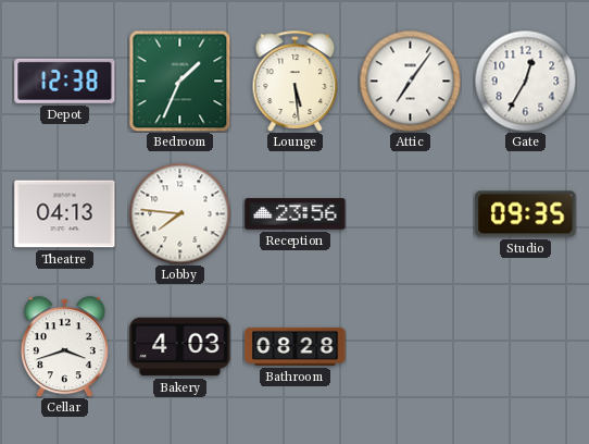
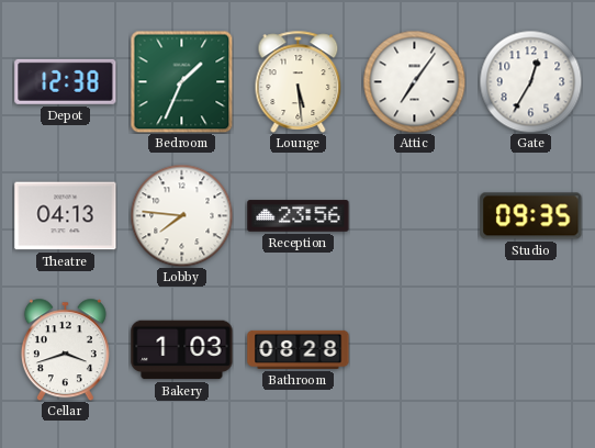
Bakery: 4:03 -> 1:03
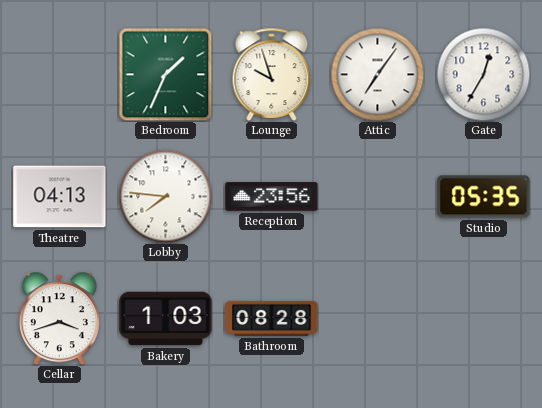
Depot: 12:38 -> none
Lounge: 5:29 -> 9:57
Studio: 09:35 -> 05:35
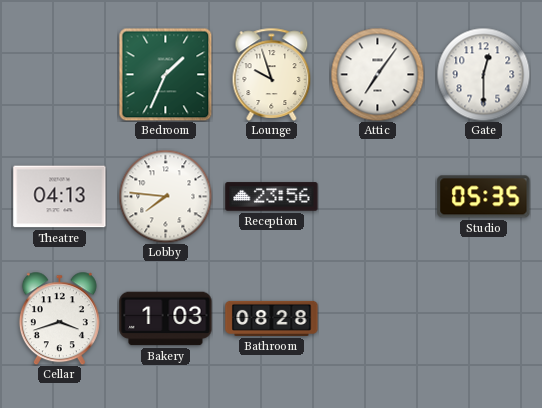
Gate: 12:35 -> 12:30
